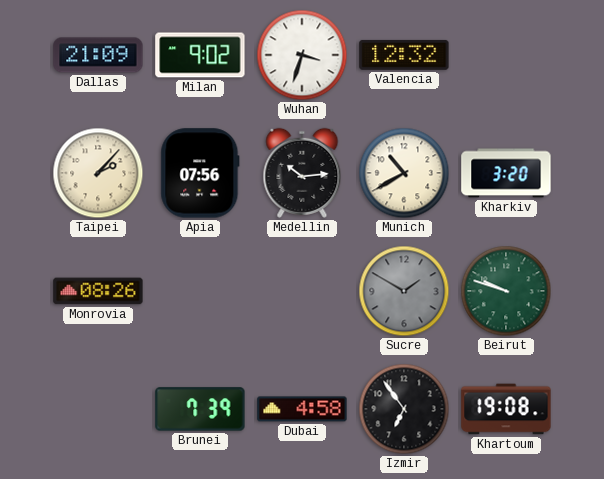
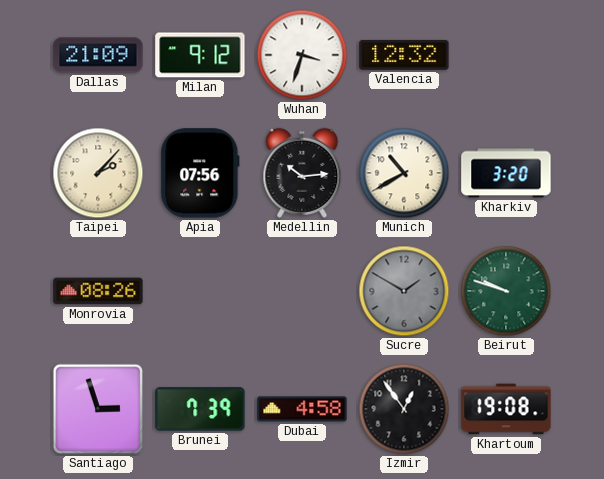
Milan: 9:02 -> 9:12
Santiago: none -> 2:57
Izmir: 6:54 -> 12:54
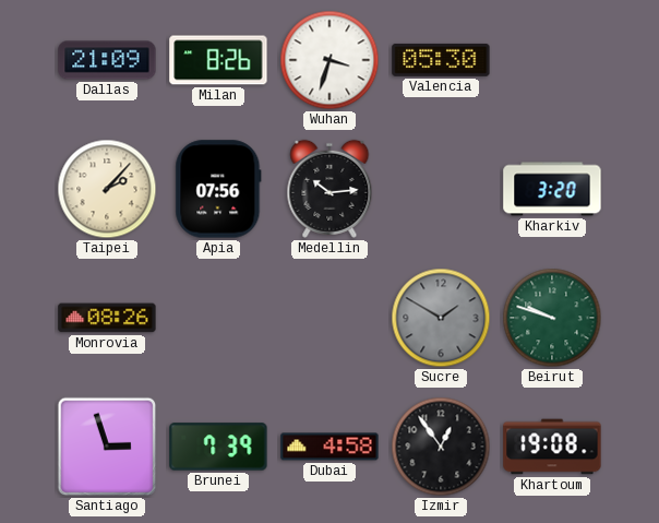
Milan: 9:12 -> 8:26
Valencia: 12:32 -> 05:30
Munich: 10:40 -> none
